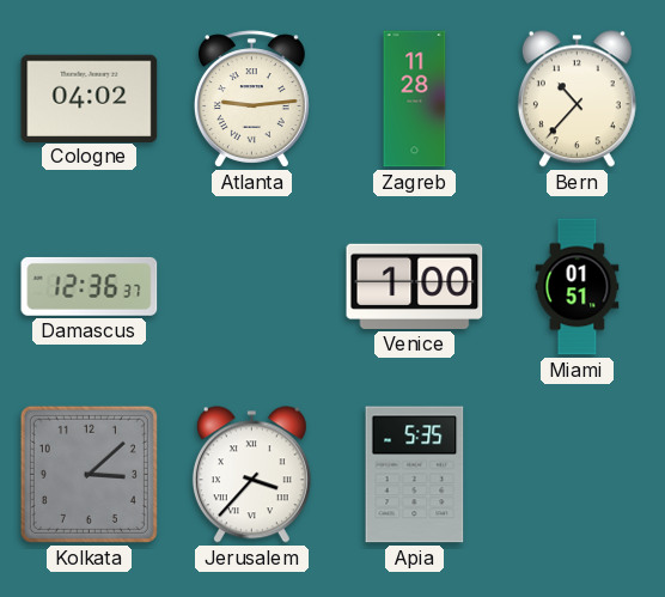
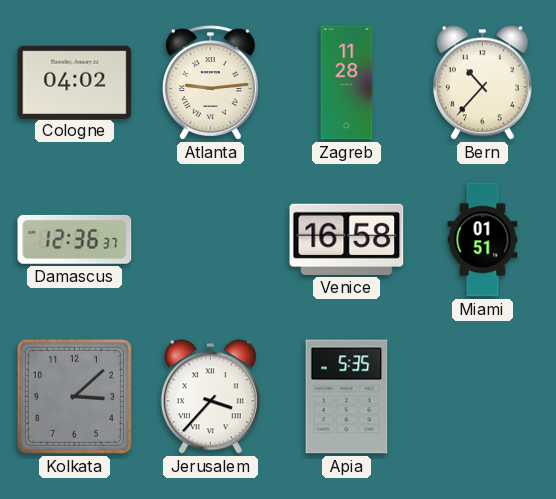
Venice: 1:00 -> 16:58
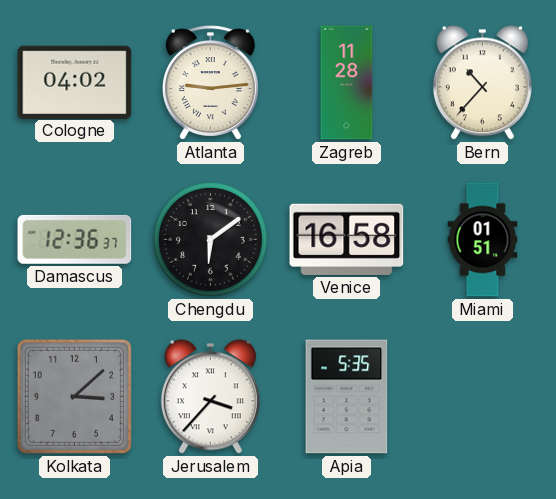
Chengdu: none -> 6:09
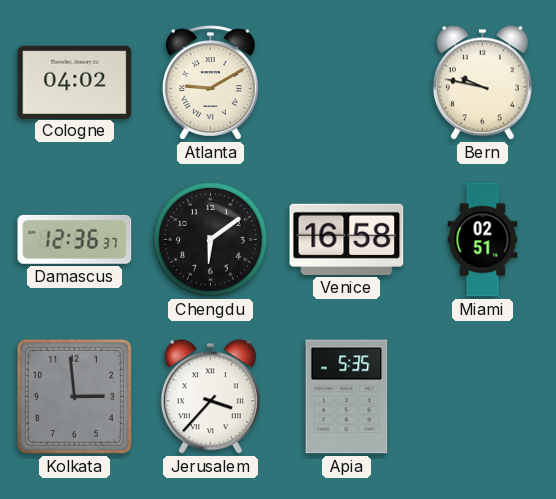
Atlanta: 9:14 -> 9:10
Zagreb: 11:28 -> none
Bern: 10:37 -> 9:47
Miami: 01:51 -> 02:51
Kolkata: 3:08 -> 2:59
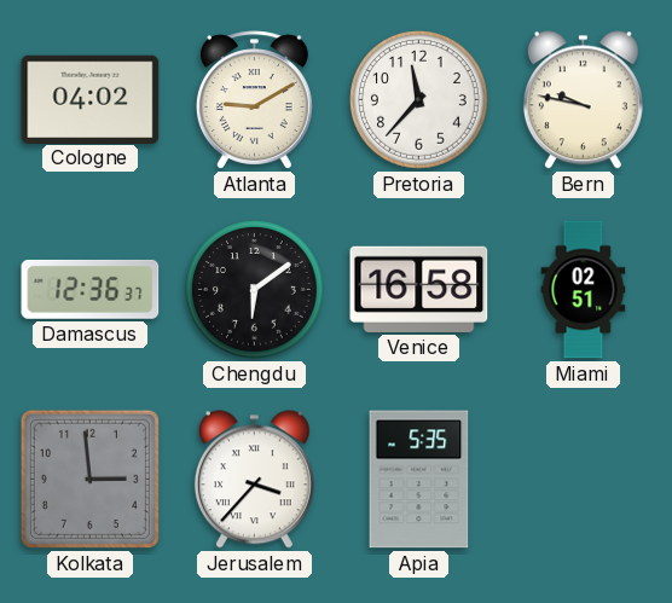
Pretoria: none -> 11:37
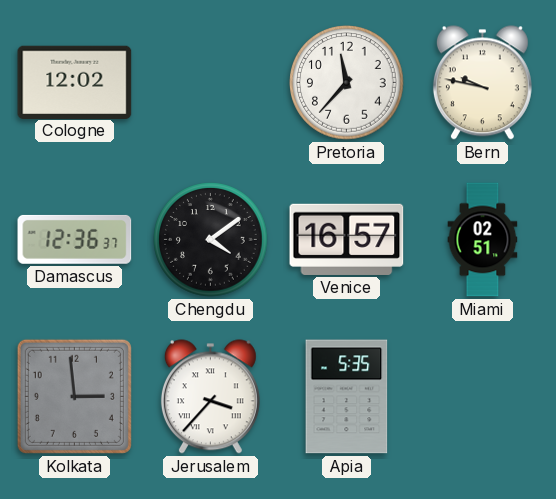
Cologne: 04:02 -> 12:02
Atlanta: 9:10 -> none
Chengdu: 6:09 -> 4:09
Venice: 16:58 -> 16:57
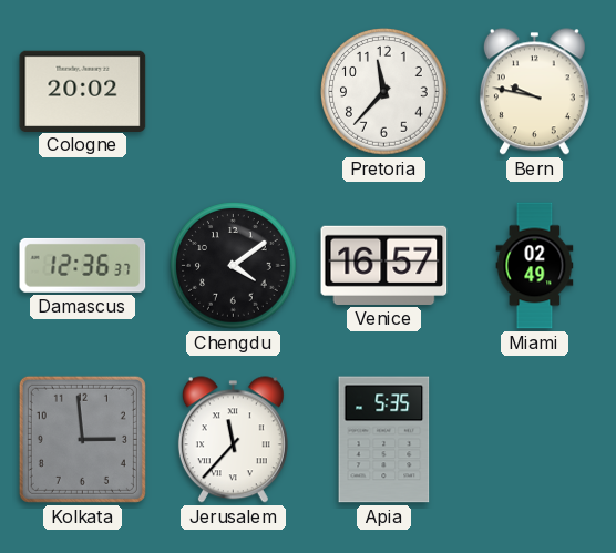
Cologne: 12:02 -> 20:02
Miami: 02:51 -> 02:49
Jerusalem: 3:37 -> 11:37
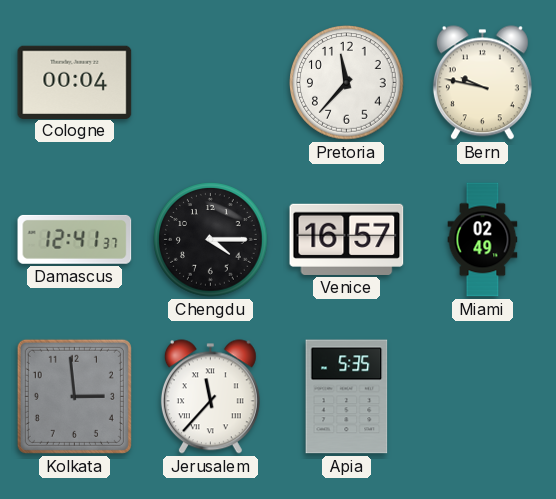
Cologne: 20:02 -> 00:04
Damascus: 12:36 -> 12:41
Chengdu: 4:09 -> 4:15
